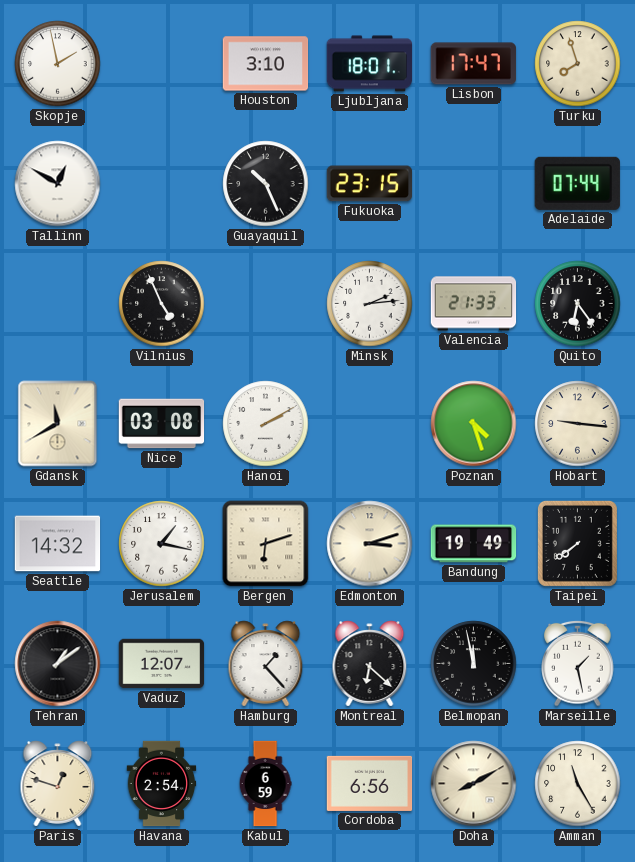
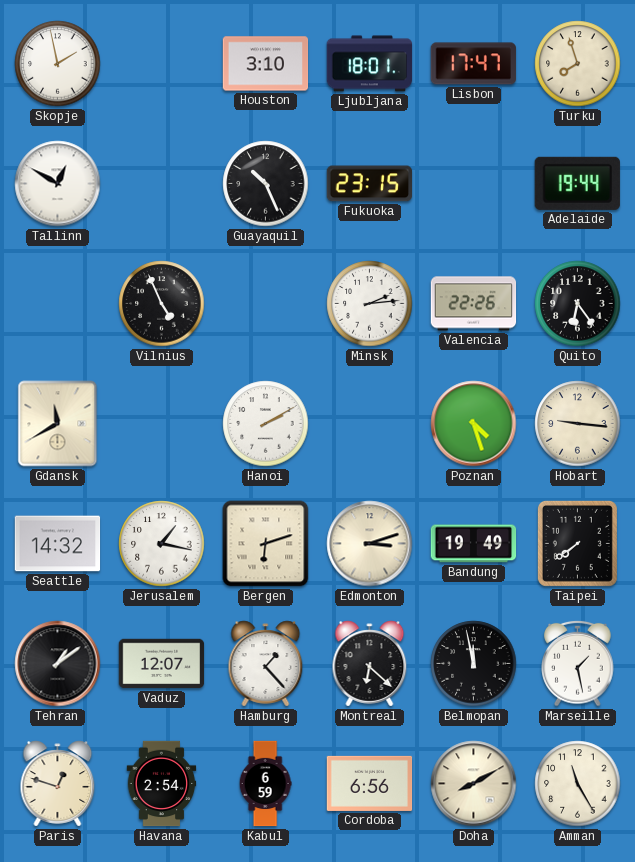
Adelaide: 07:44 -> 19:44
Valencia: 21:33 -> 22:26
Nice: 03:08 -> none
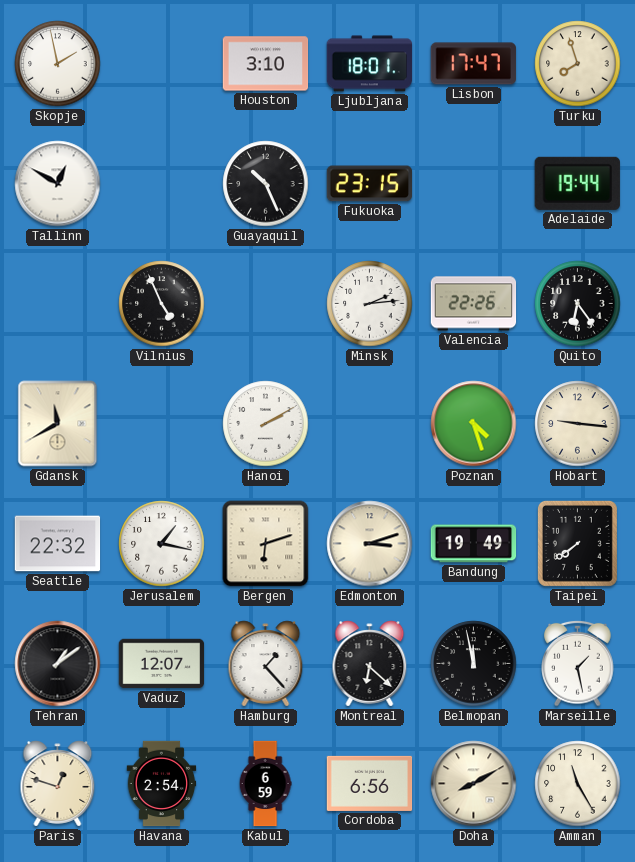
Seattle: 14:32 -> 22:32
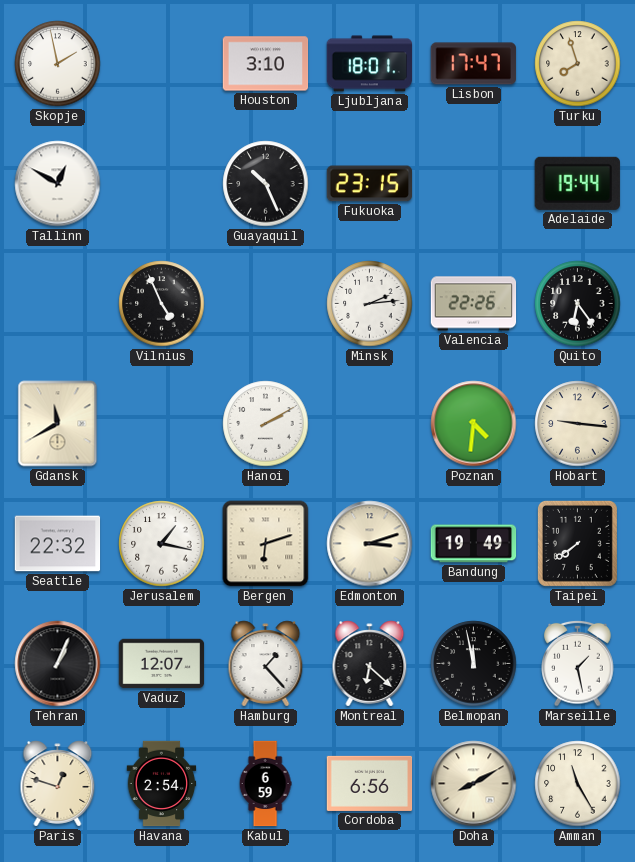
Poznan: 4:27 -> 4:31
Tehran: 1:09 -> 1:04
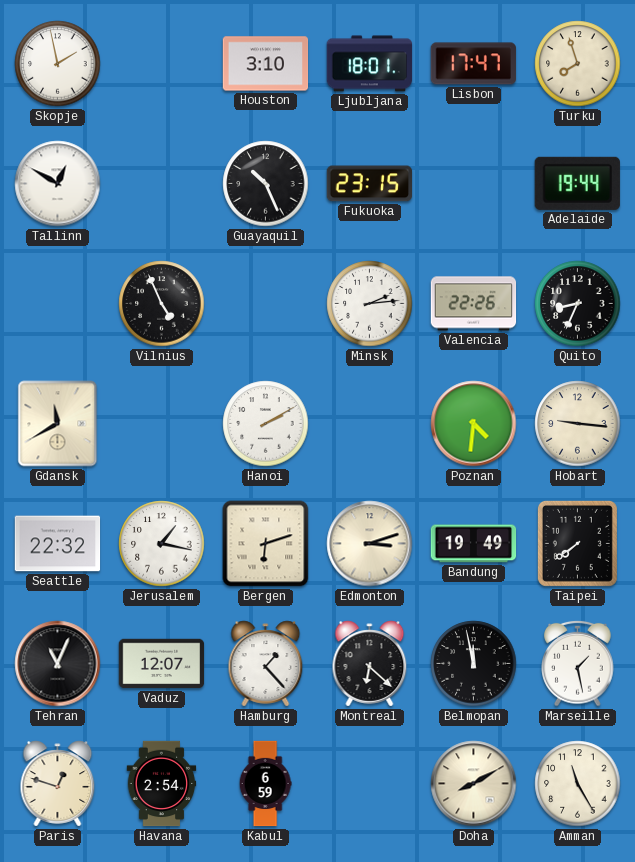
Quito: 6:24 -> 8:34
Tehran: 1:04 -> 11:04
Cordoba: 6:56 -> none
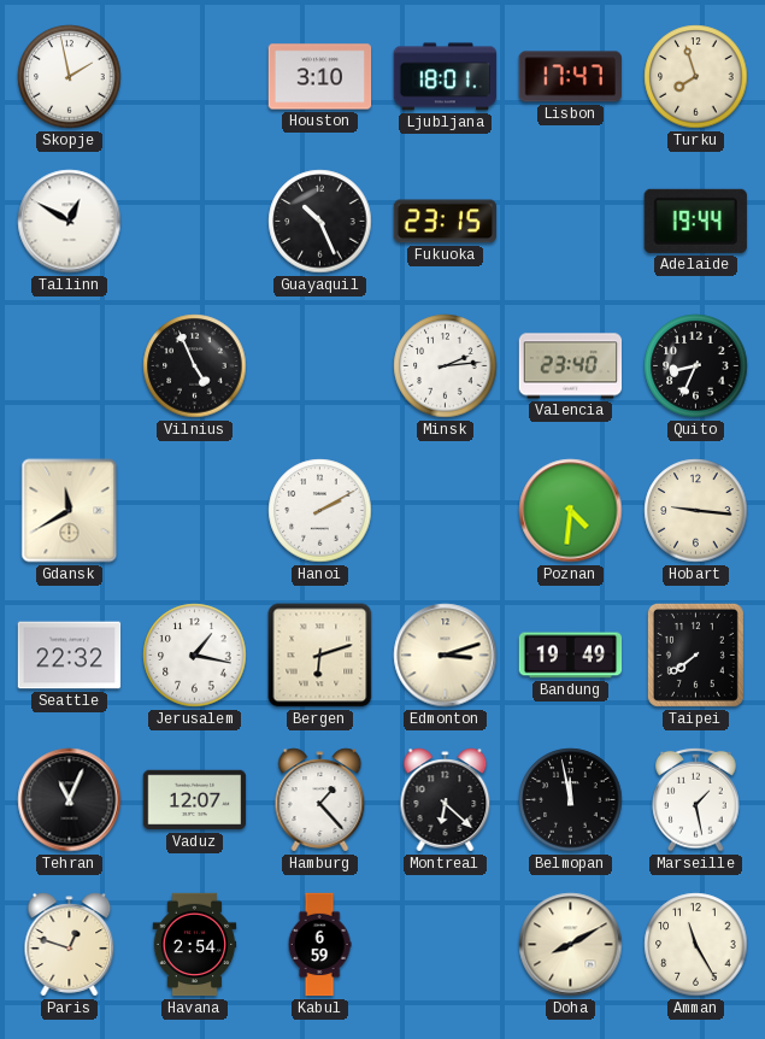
Valencia: 22:26 -> 23:40
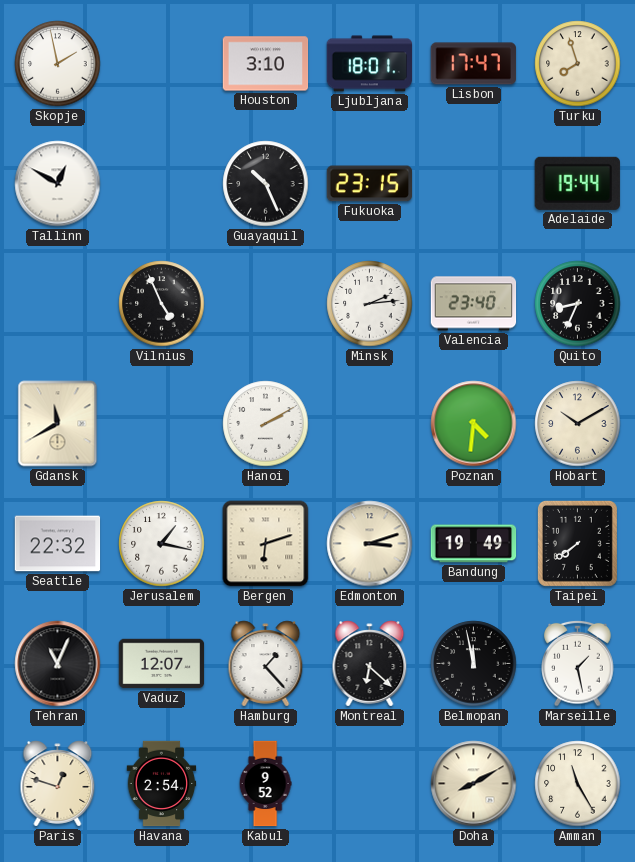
Hobart: 9:16 -> 10:10
Kabul: 6:59 -> 9:52
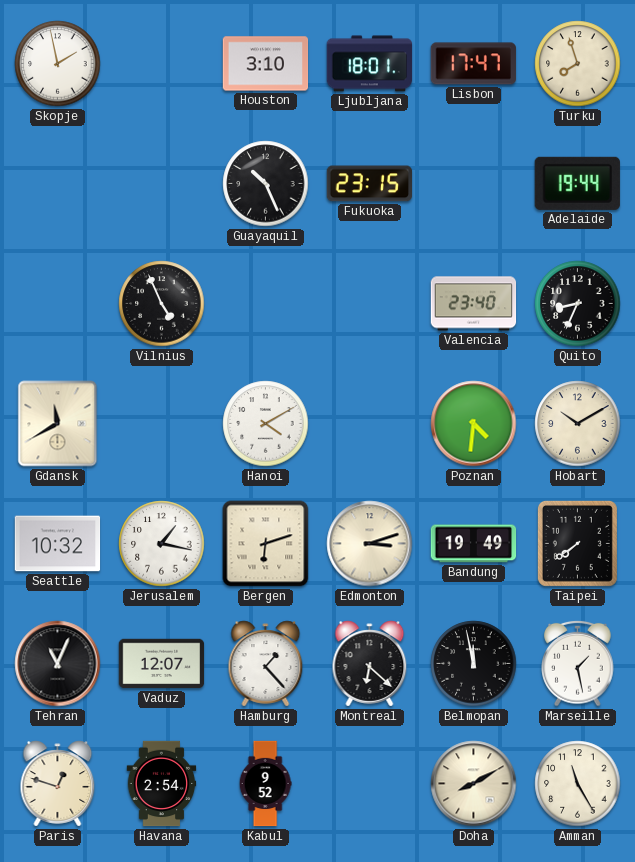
Tallinn: 12:50 -> none
Minsk: 2:14 -> none
Hanoi: 2:10 -> 4:10
Seattle: 22:32 -> 10:32
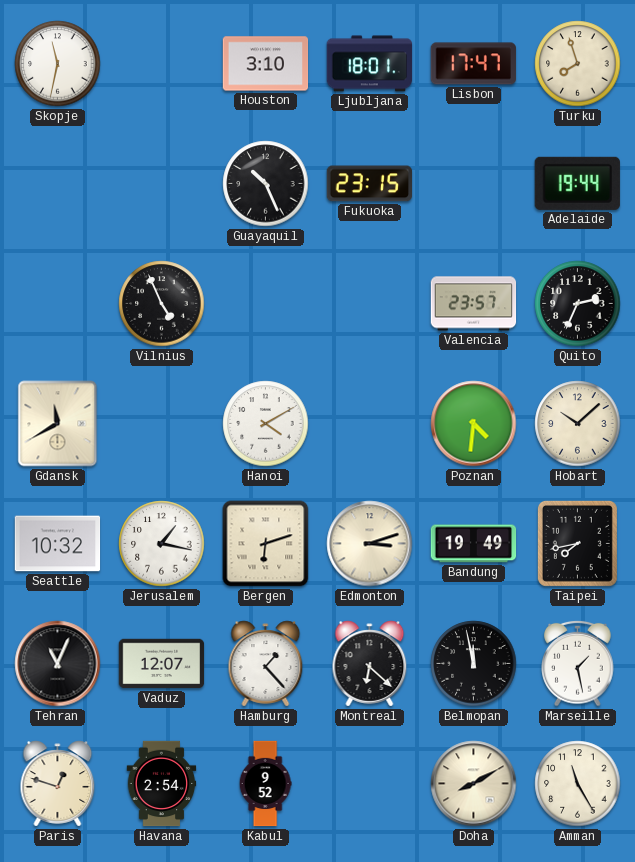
Skopje: 1:58 -> 11:32
Valencia: 23:40 -> 23:57
Quito: 8:34 -> 2:34
Hobart: 10:10 -> 10:08
Taipei: 7:39 -> 7:43
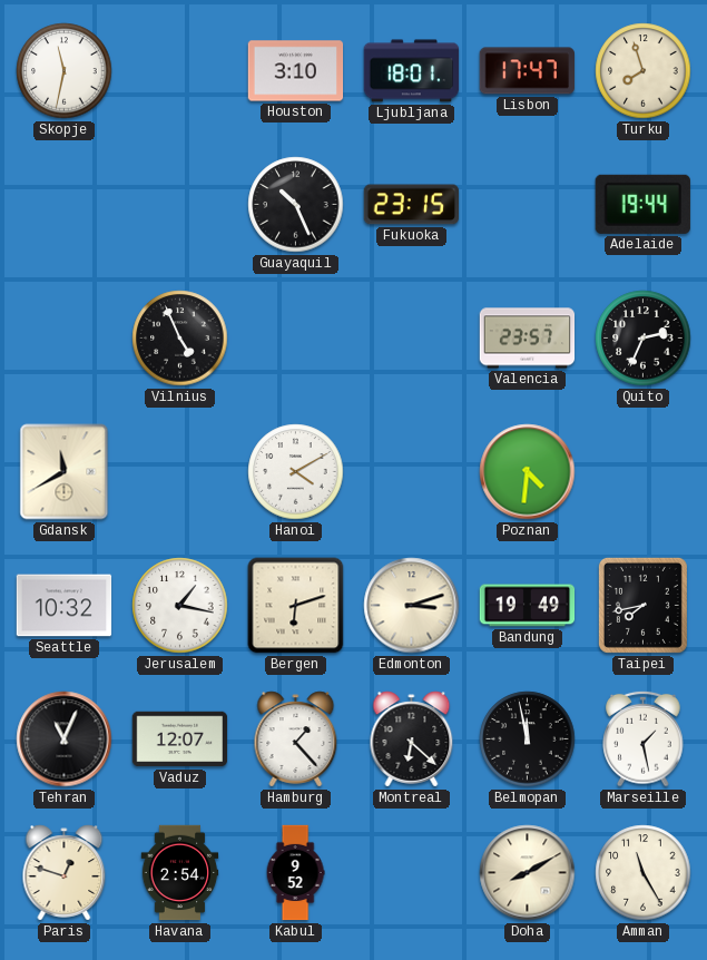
Hobart: 10:08 -> none
